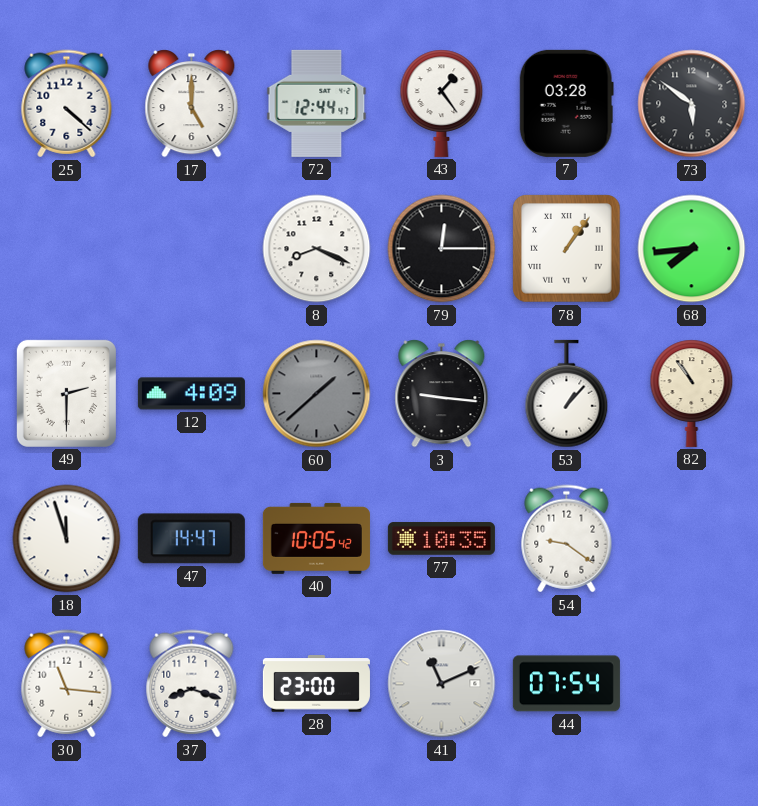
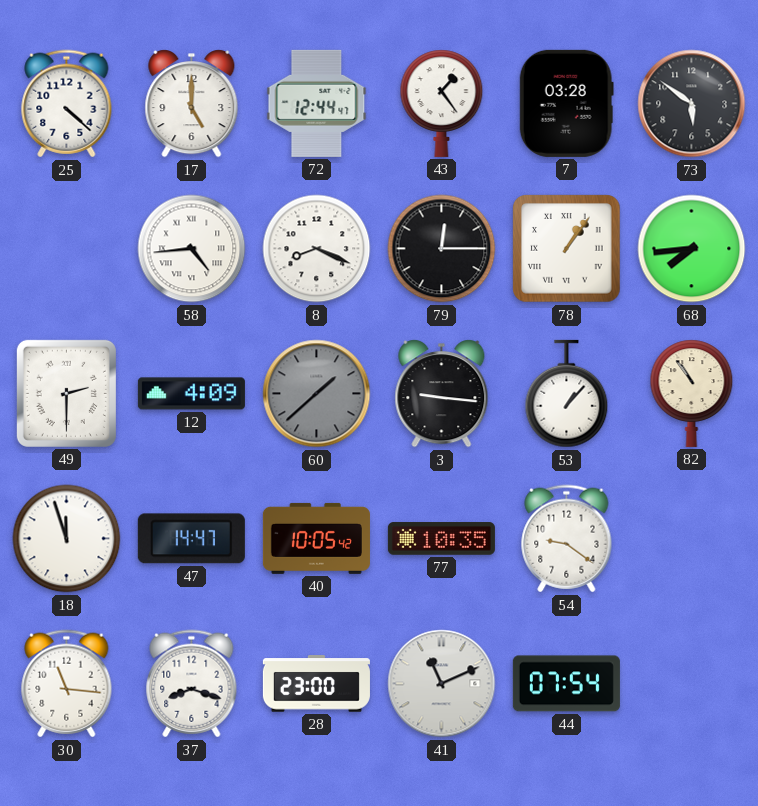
58: none -> 4:44
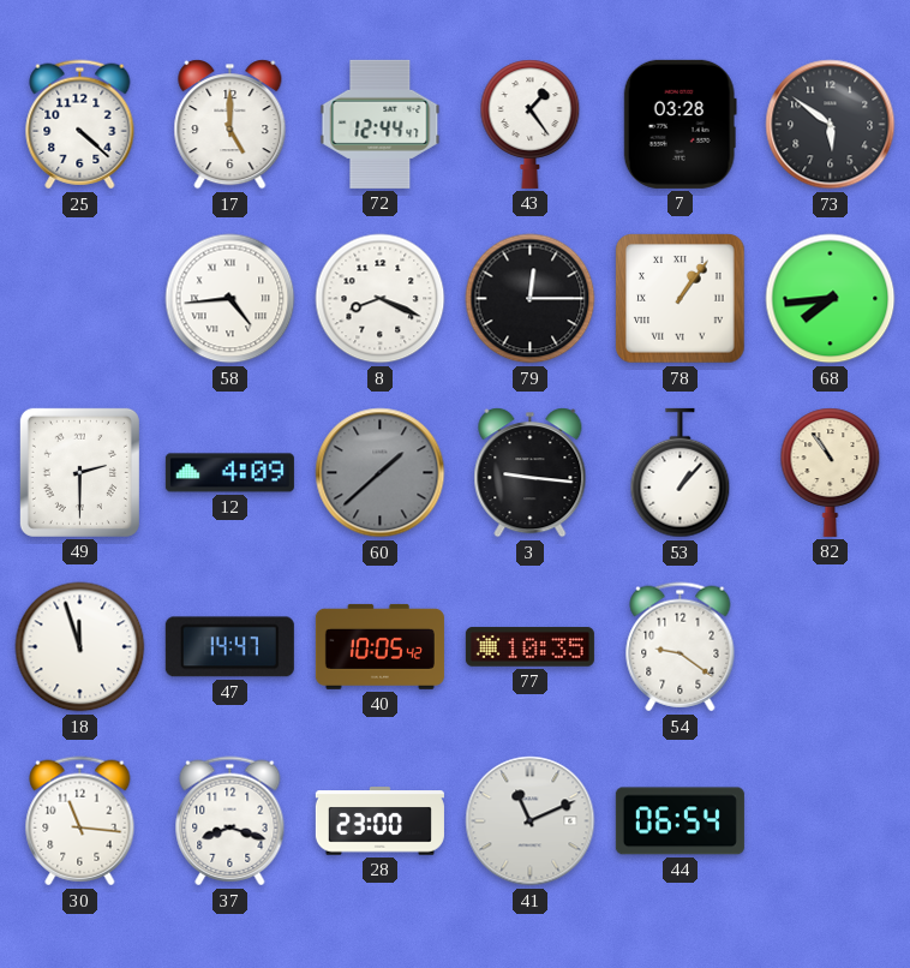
44: 07:54 -> 06:54
